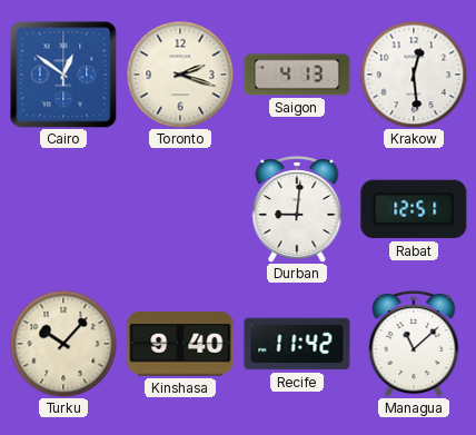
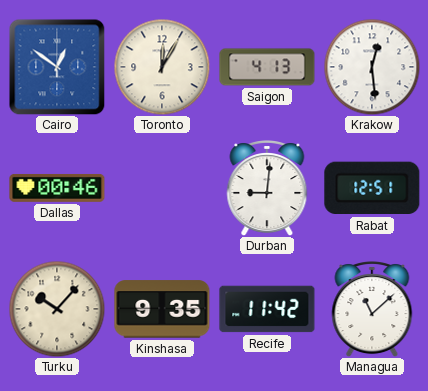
Toronto: 2:18 -> 12:05
Dallas: none -> 00:46
Kinshasa: 9:40 -> 9:35
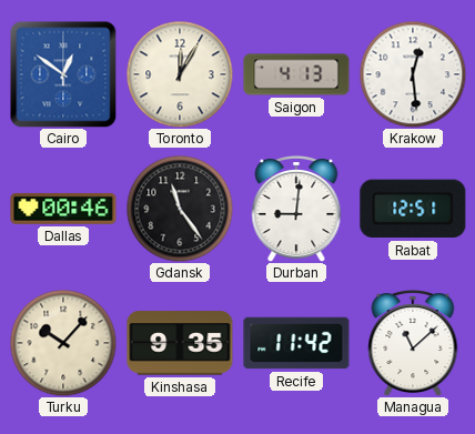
Gdansk: none -> 11:24
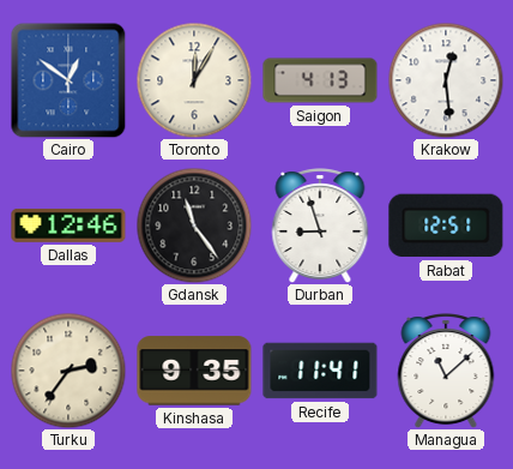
Dallas: 00:46 -> 12:46
Durban: 9:01 -> 8:57
Turku: 10:07 -> 2:36
Recife: 11:42 -> 11:41
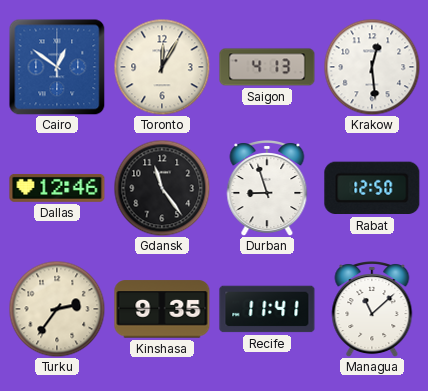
Rabat: 12:51 -> 12:50
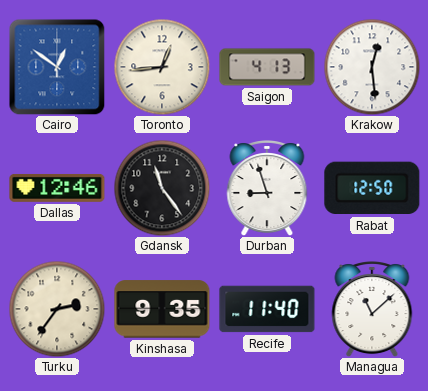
Toronto: 12:05 -> 12:44
Recife: 11:41 -> 11:40
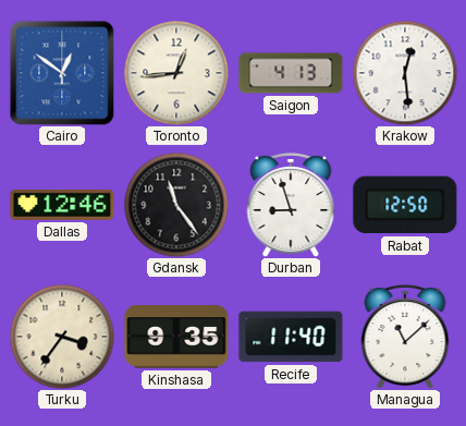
Turku: 2:36 -> 3:36
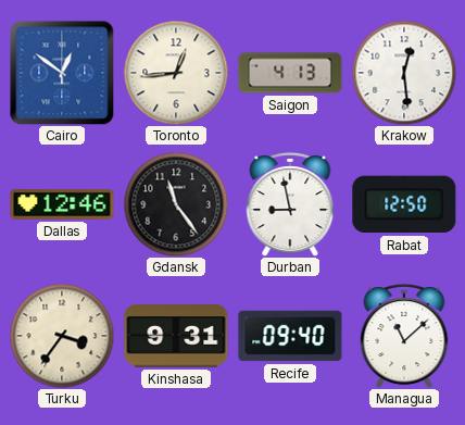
Durban: 8:57 -> 8:58
Kinshasa: 9:35 -> 9:31
Recife: 11:40 -> 09:40
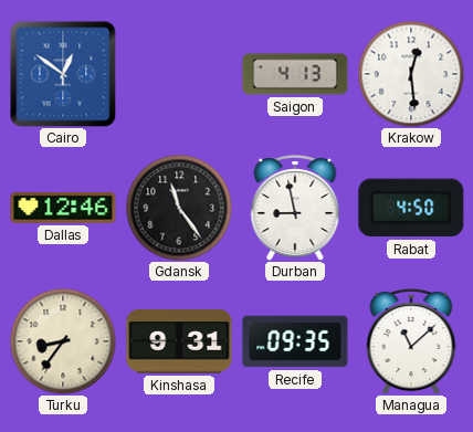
Toronto: 12:44 -> none
Rabat: 12:50 -> 4:50
Turku: 3:36 -> 8:36
Recife: 09:40 -> 09:35
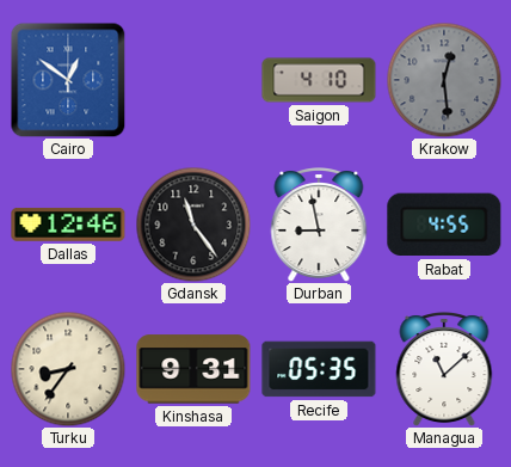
Saigon: 4:13 -> 4:10
Krakow dial: white -> grey
Rabat: 4:50 -> 4:55
Recife: 09:35 -> 05:35
